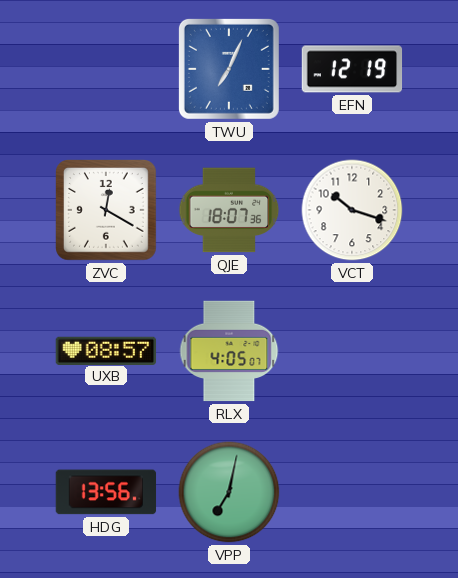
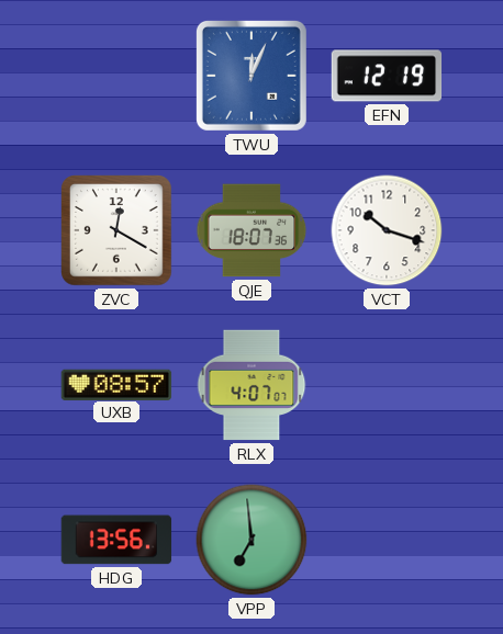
TWU: 7:04 -> 12:04
RLX: 4:05 -> 4:07
VPP: 7:02 -> 6:59
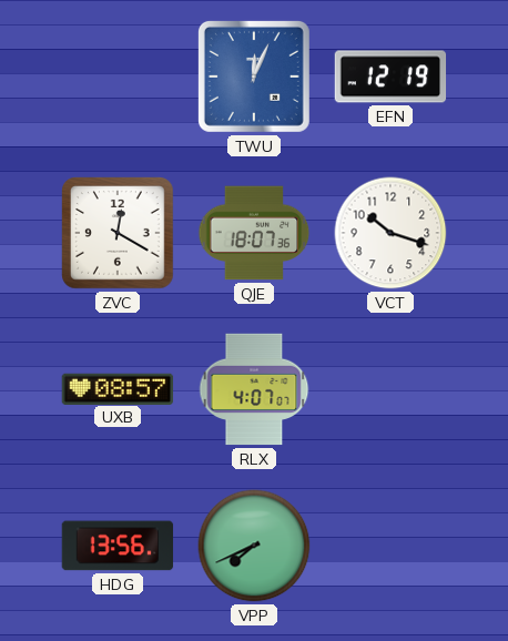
VPP: 6:59 -> 7:41
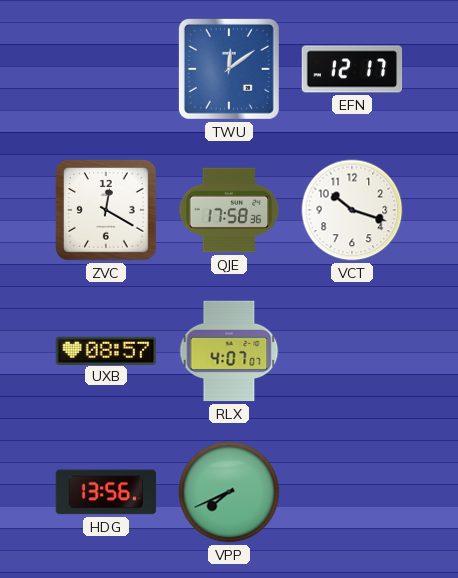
TWU: 12:04 -> 12:09
EFN: 12:19 -> 12:17
QJE: 18:07 -> 17:58
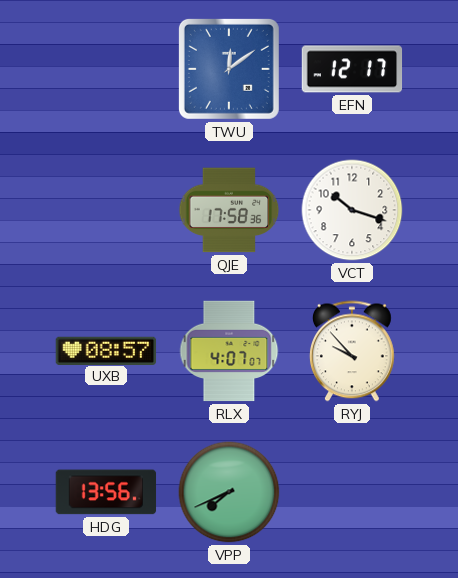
ZVC: 12:20 -> none
RYJ: none -> 9:53
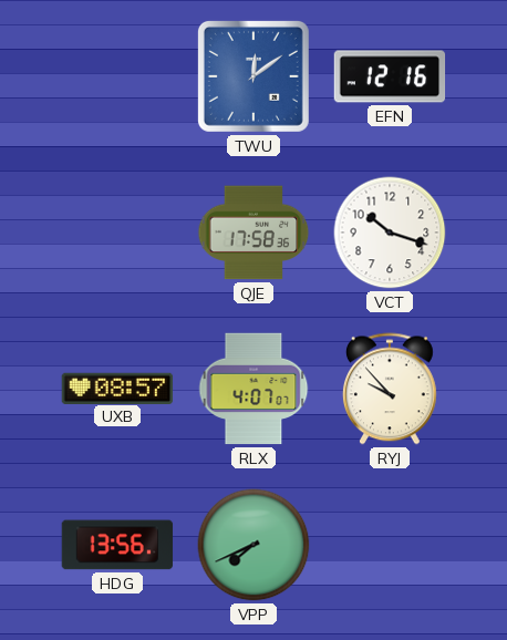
EFN: 12:17 -> 12:16
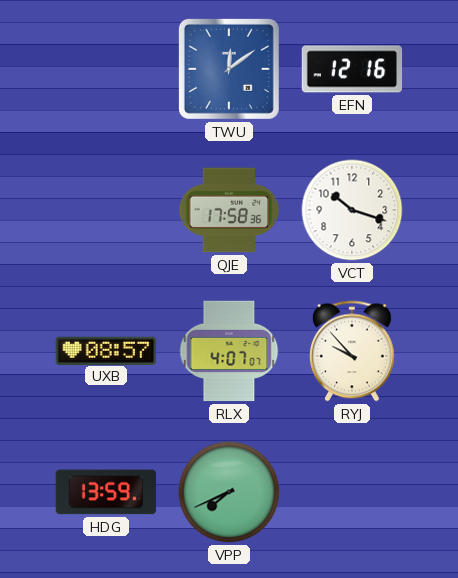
HDG: 13:56 -> 13:59
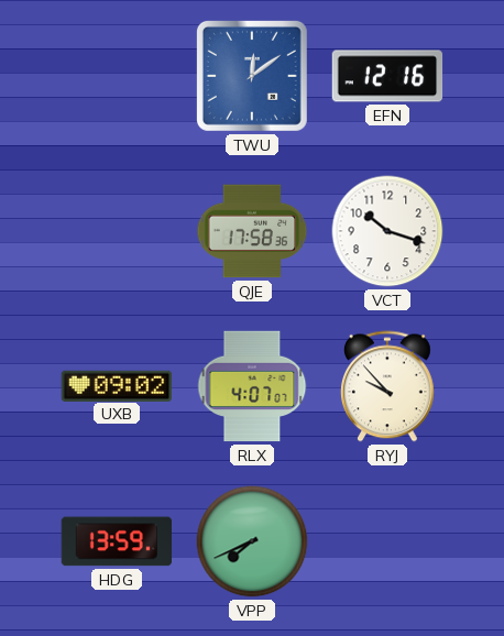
UXB: 08:57 -> 09:02
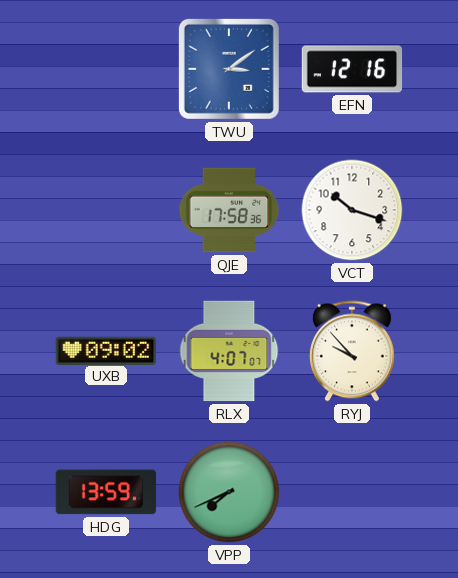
TWU: 12:09 -> 3:09
